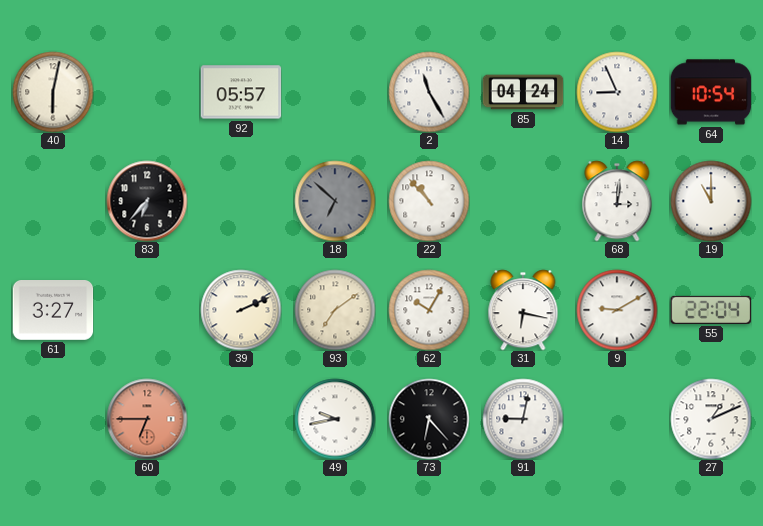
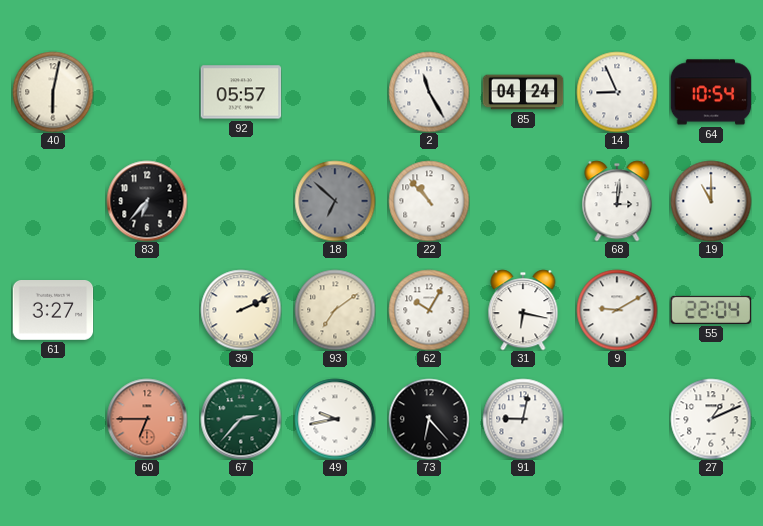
67: none -> 2:37
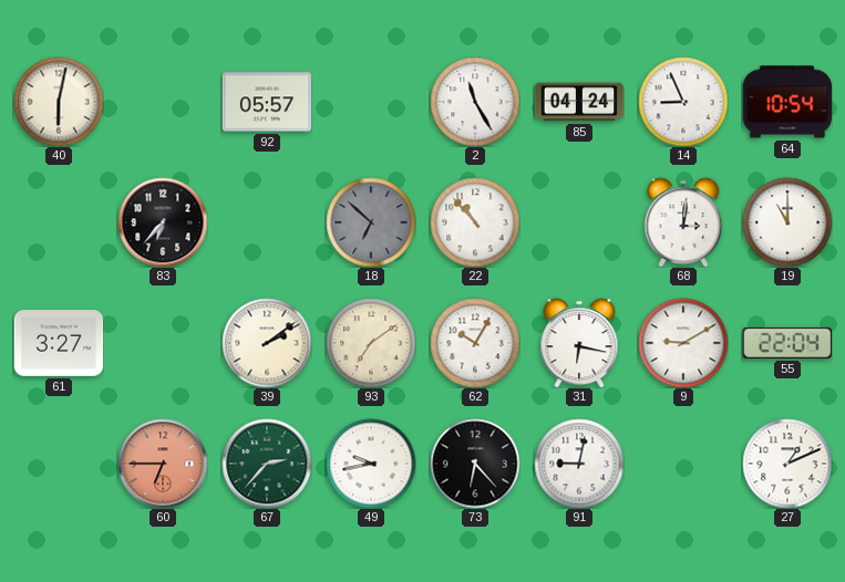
39: 2:11 -> 2:09
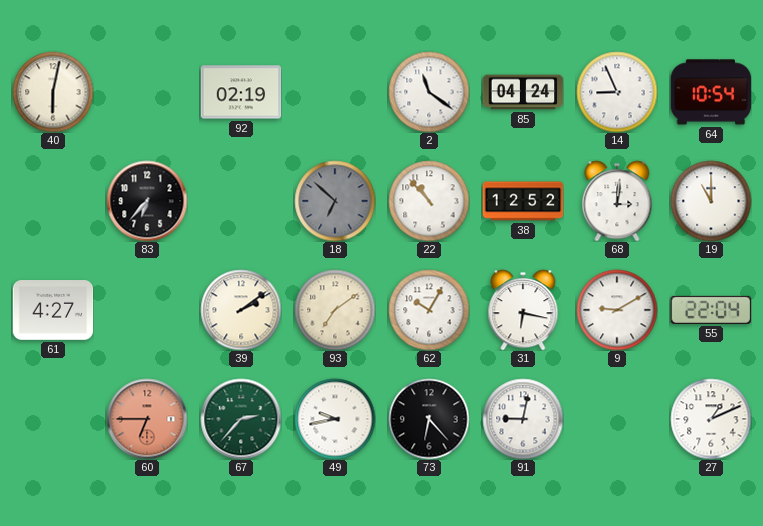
92: 05:57 -> 02:19
2: 11:25 -> 11:21
38: none -> 12:52
61: 3:27 -> 4:27
